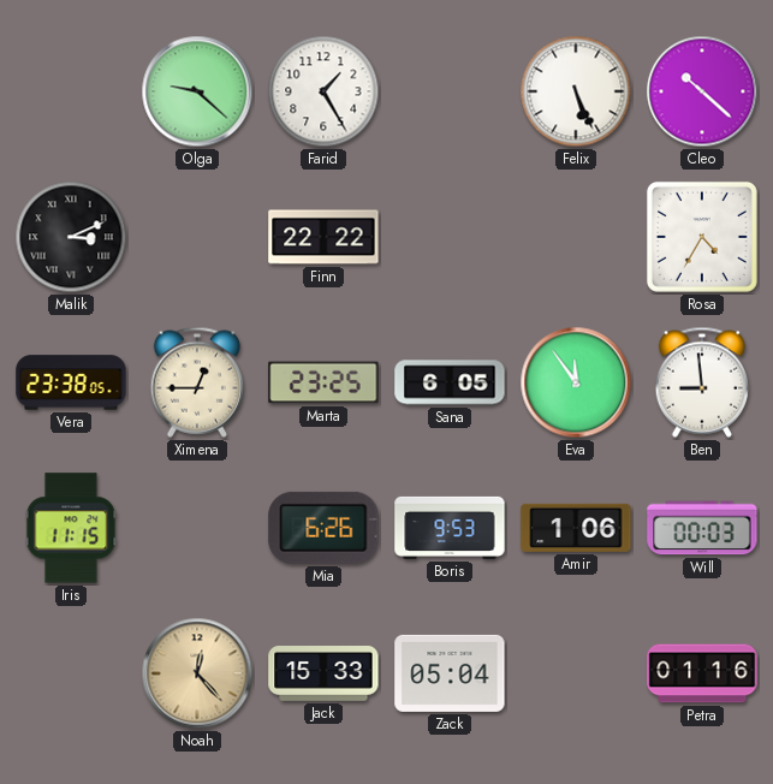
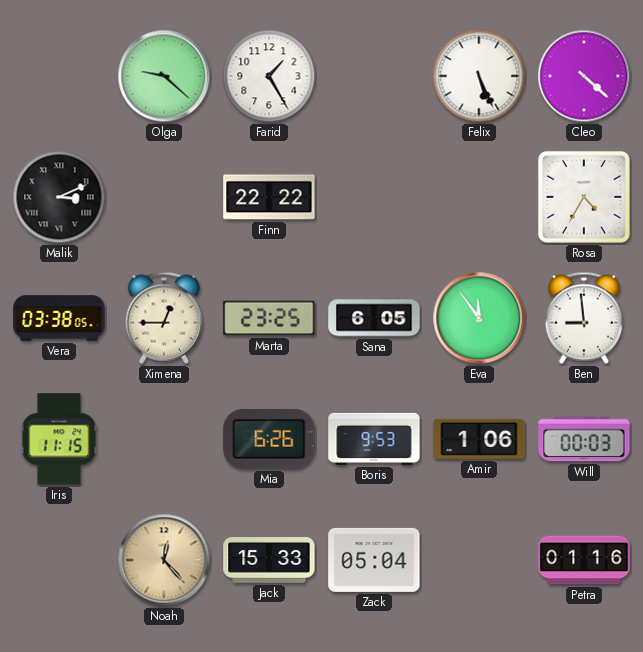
Cleo: 10:22 -> 4:22
Vera: 23:38 -> 03:38
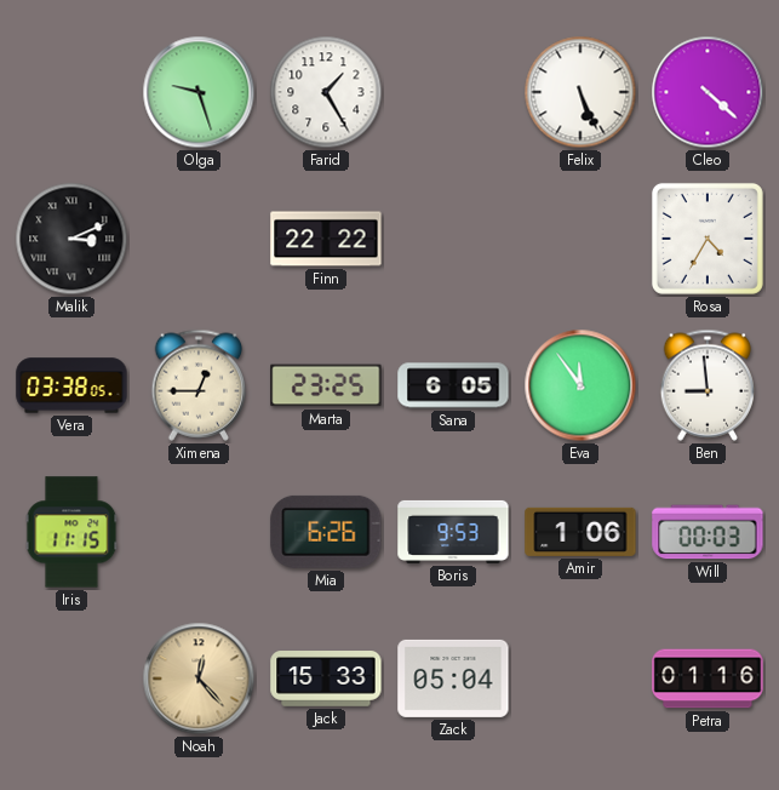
Olga: 9:22 -> 9:27
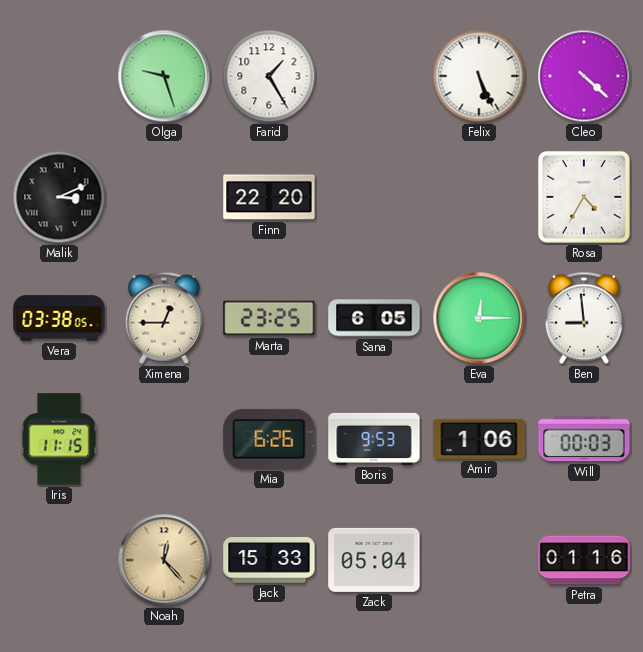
Finn: 22:22 -> 22:20
Eva: 11:54 -> 12:15
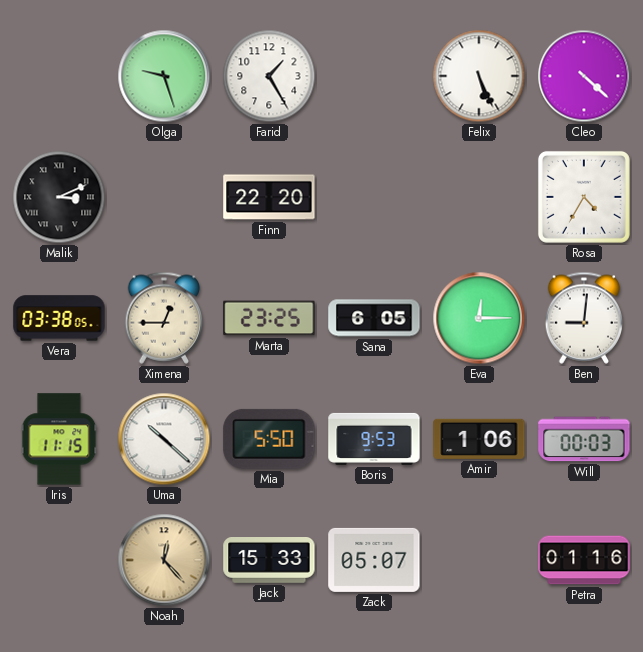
Ben: 8:59 -> 9:01
Uma: none -> 10:22
Mia: 6:26 -> 5:50
Zack: 05:04 -> 05:07
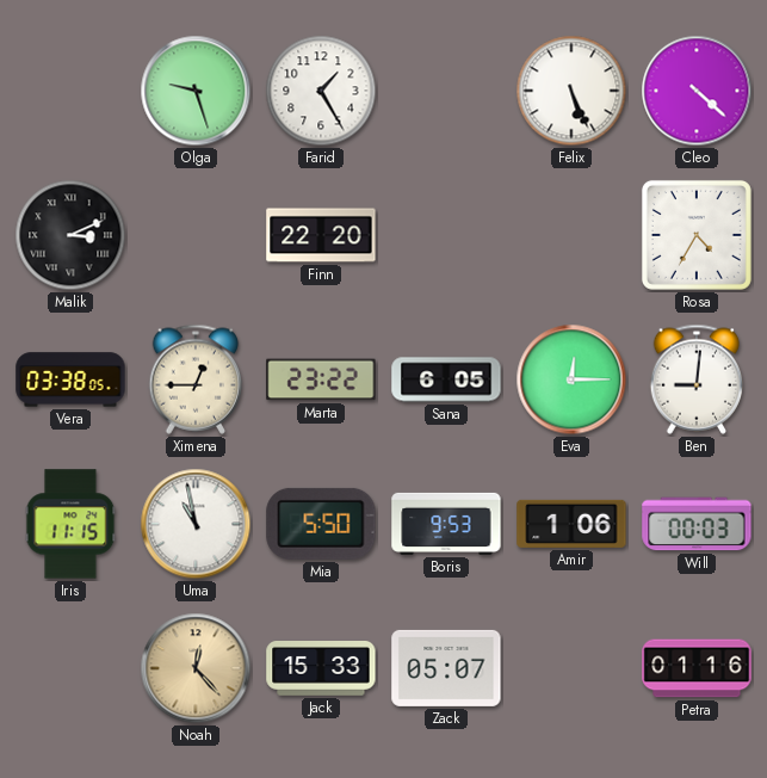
Marta: 23:25 -> 23:22
Uma: 10:22 -> 10:58
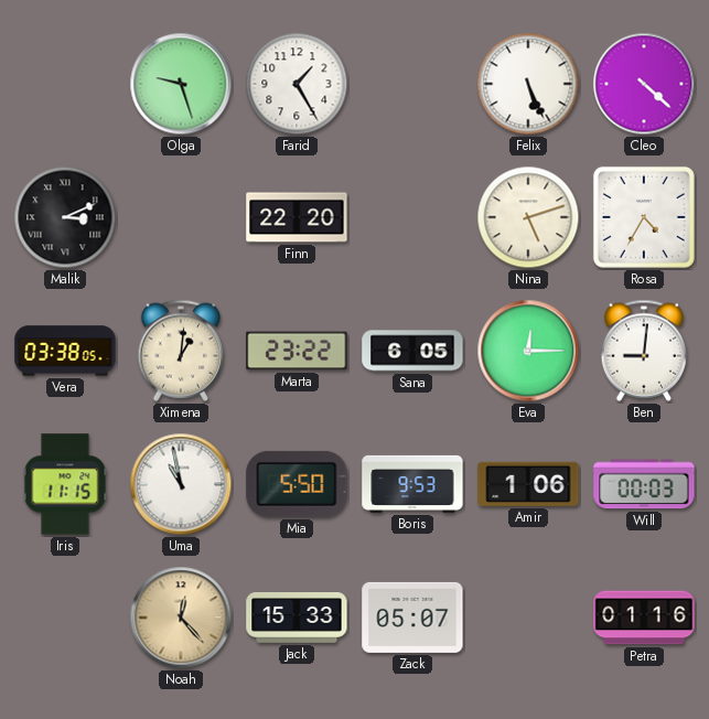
Nina: none -> 5:12
Ximena: 12:45 -> 1:01
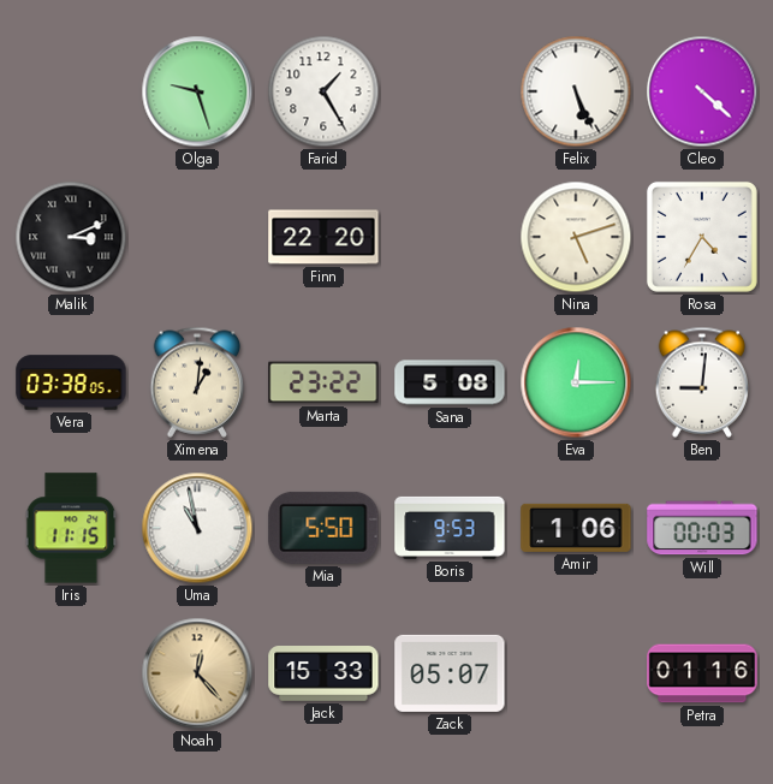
Sana: 6:05 -> 5:08
